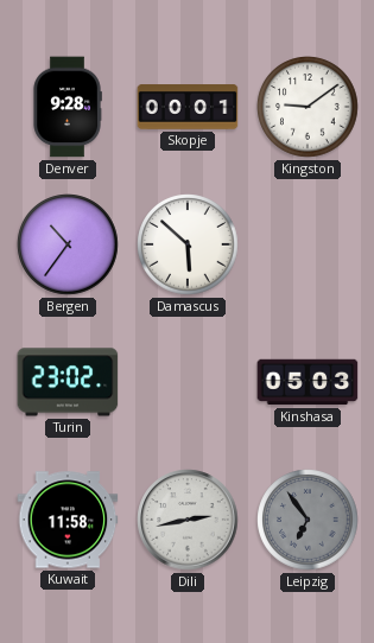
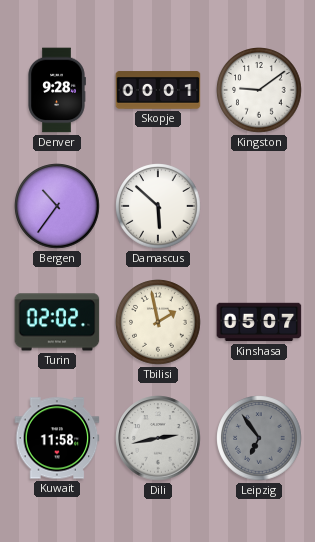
Turin: 23:02 -> 02:02
Tbilisi: none -> 1:58
Kinshasa: 05:03 -> 05:07
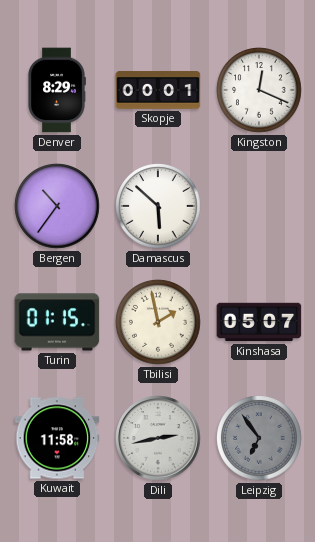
Denver: 9:28 -> 8:29
Kingston: 9:09 -> 12:19
Turin: 02:02 -> 01:15
